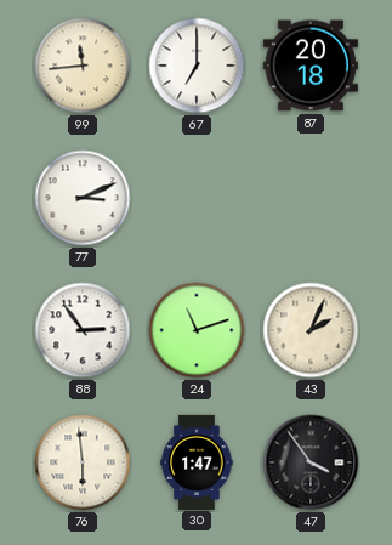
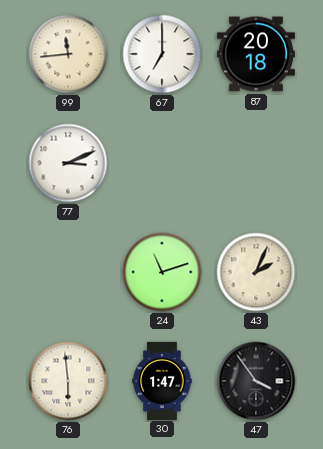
88: 2:54 -> none
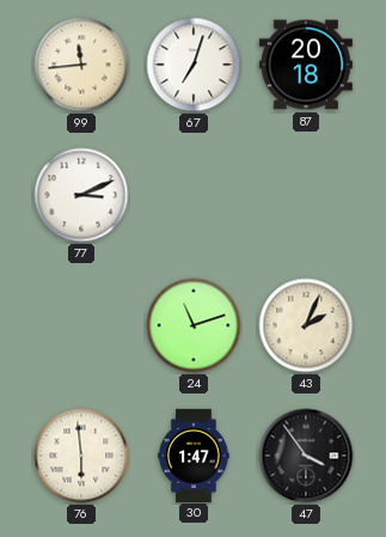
67: 7:00 -> 7:03
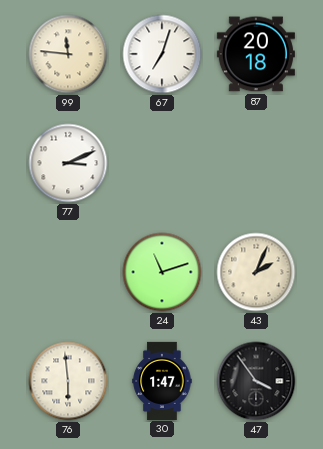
99: 11:44 -> 11:46
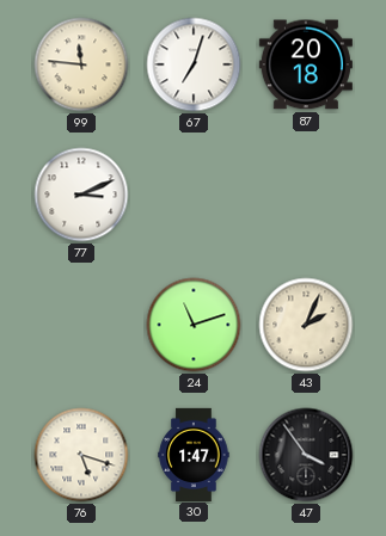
76: 5:59 -> 5:18
